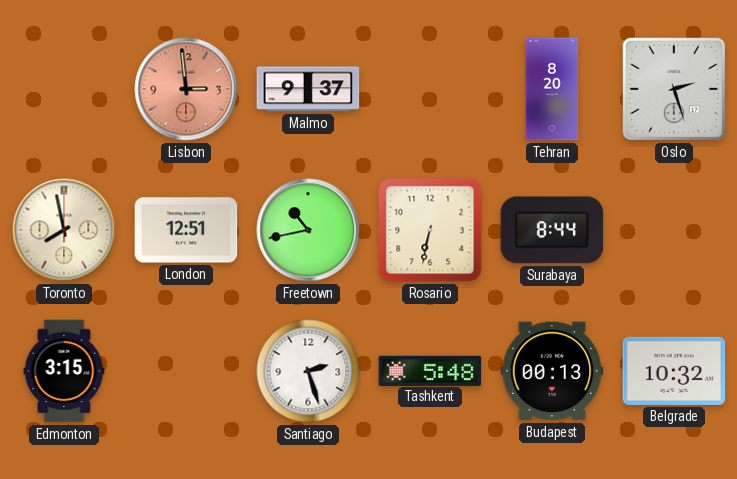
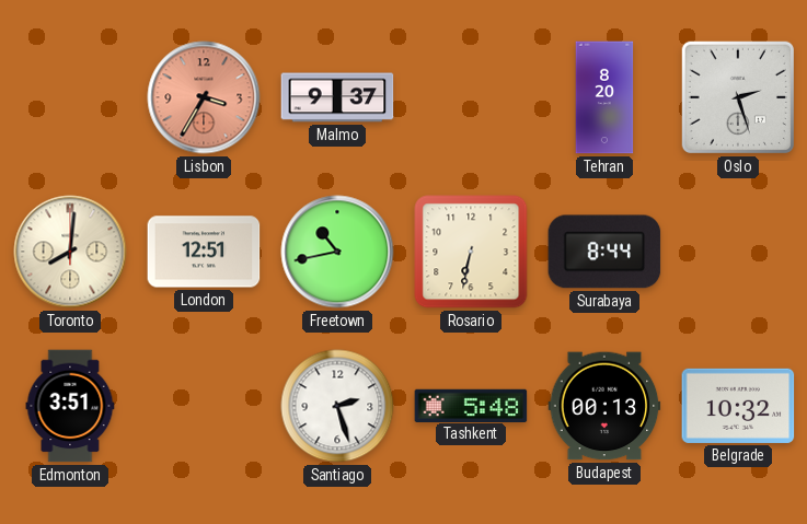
Lisbon: 2:59 -> 3:35
Toronto: 7:58 -> 8:01
Edmonton: 3:15 -> 3:51
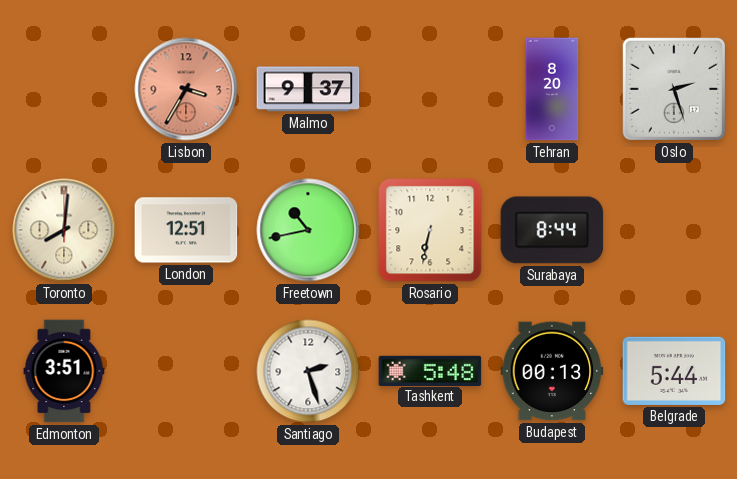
Belgrade: 10:32 -> 5:44
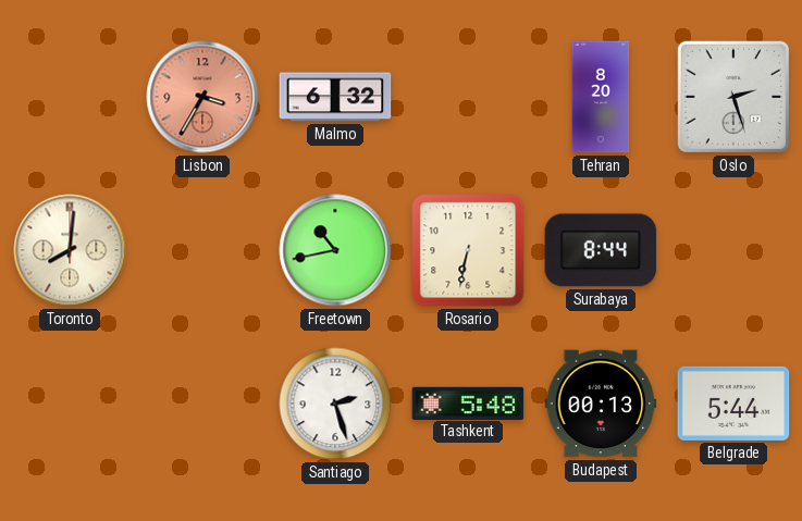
Malmo: 9:37 -> 6:32
London: 12:51 -> none
Edmonton: 3:51 -> none
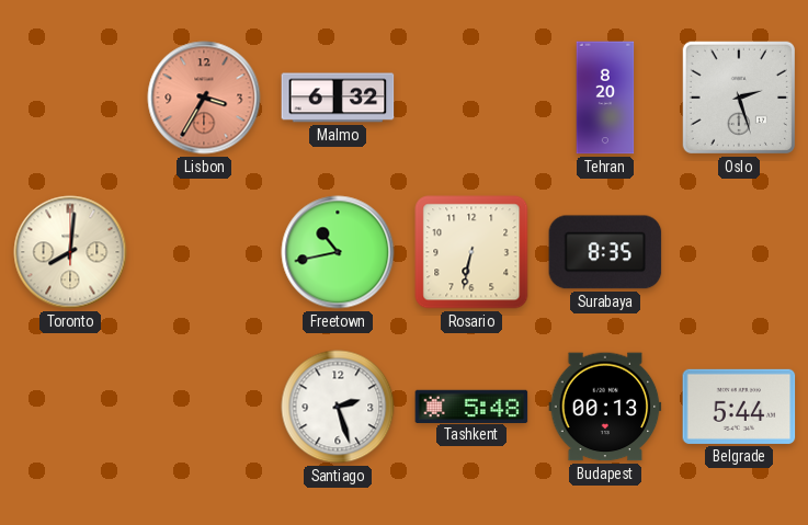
Surabaya: 8:44 -> 8:35
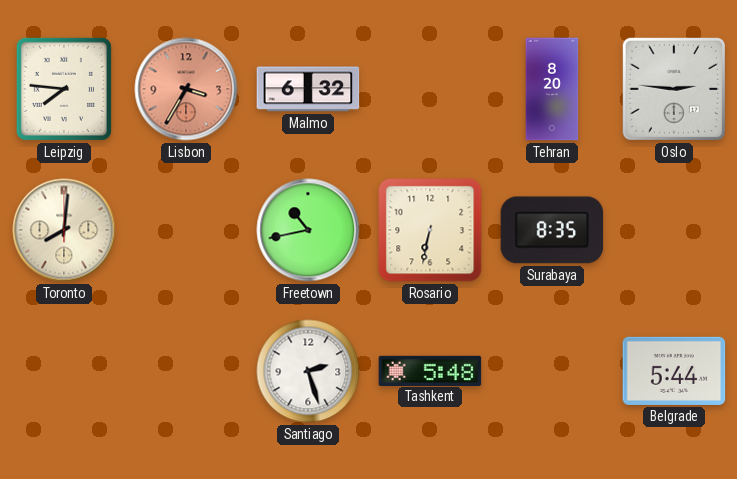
Leipzig: none -> 7:46
Oslo: 2:27 -> 2:46
Budapest: 00:13 -> none
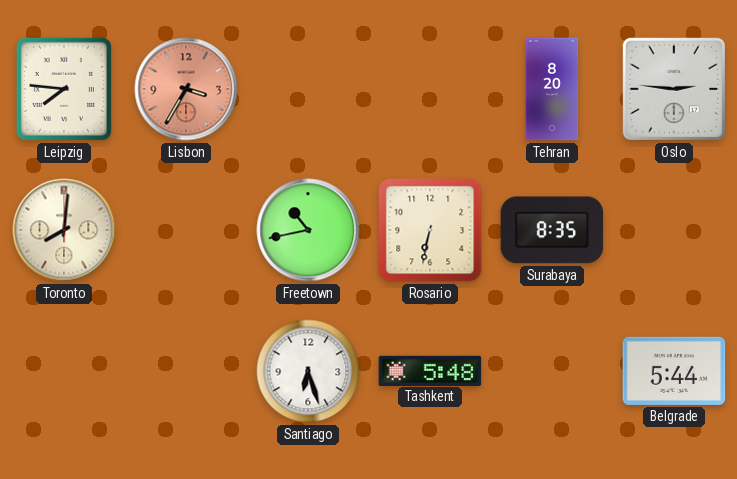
Malmo: 6:32 -> none
Santiago: 2:27 -> 6:27
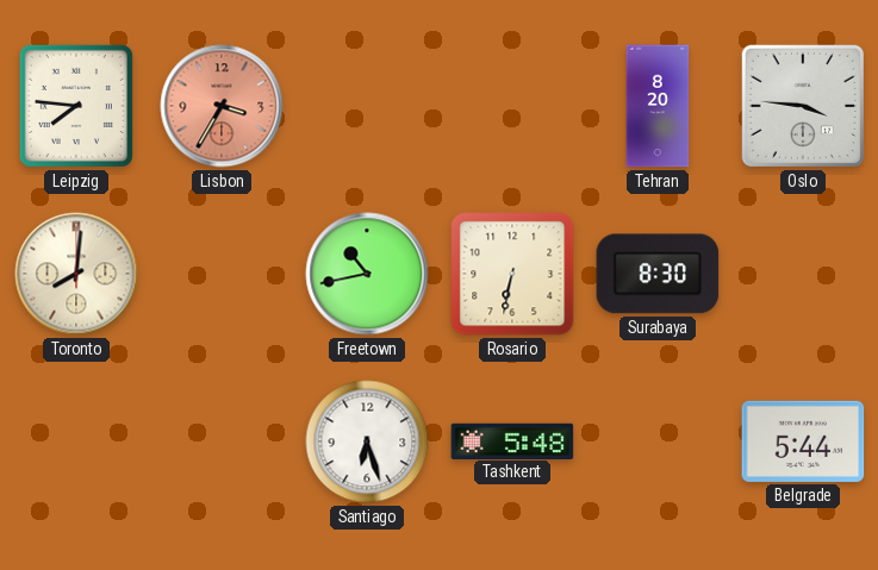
Oslo: 2:46 -> 3:46
Surabaya: 8:35 -> 8:30
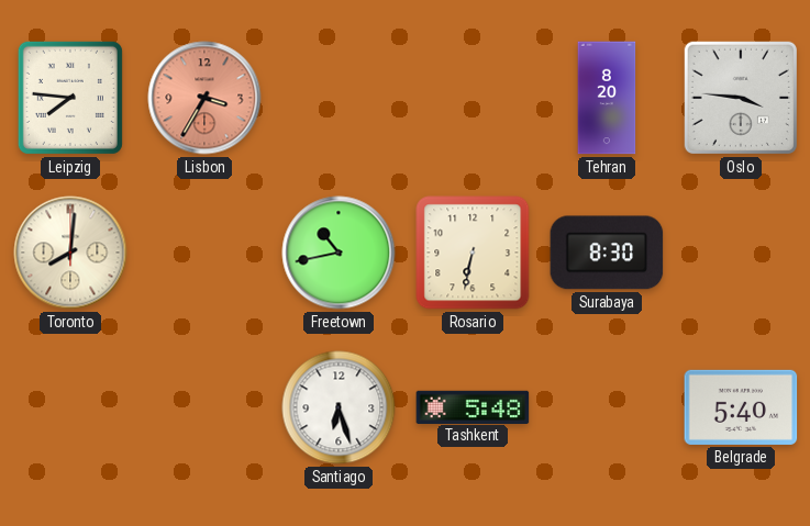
Belgrade: 5:44 -> 5:40
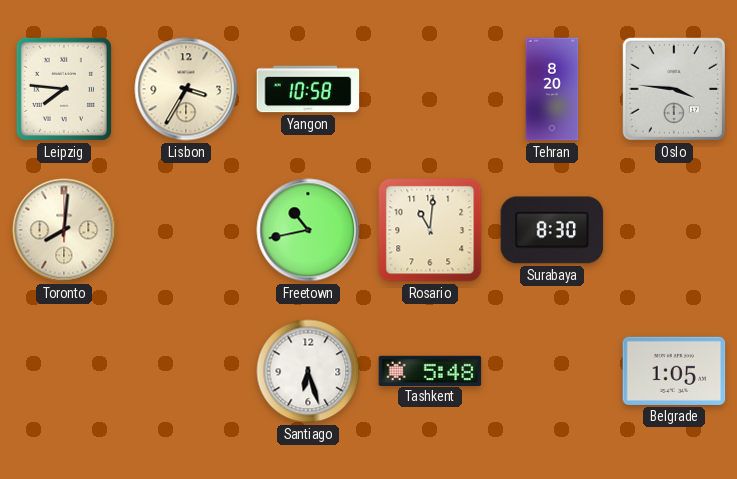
Lisbon dial: salmon -> cream
Yangon: none -> 10:58
Rosario: 6:32 -> 11:01
Belgrade: 5:40 -> 1:05
